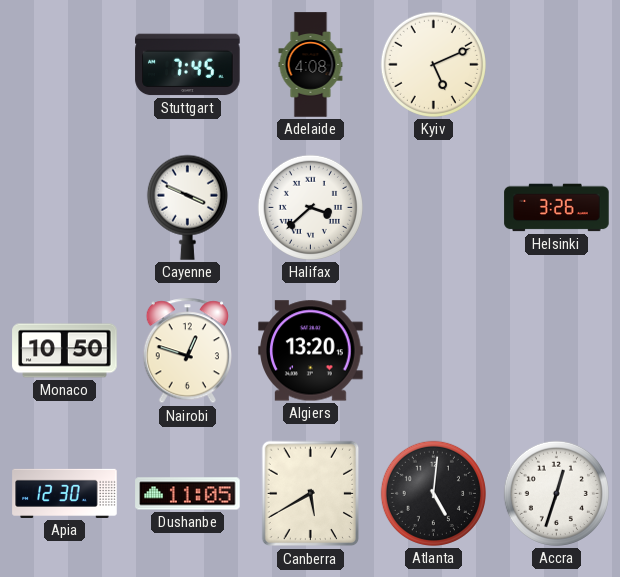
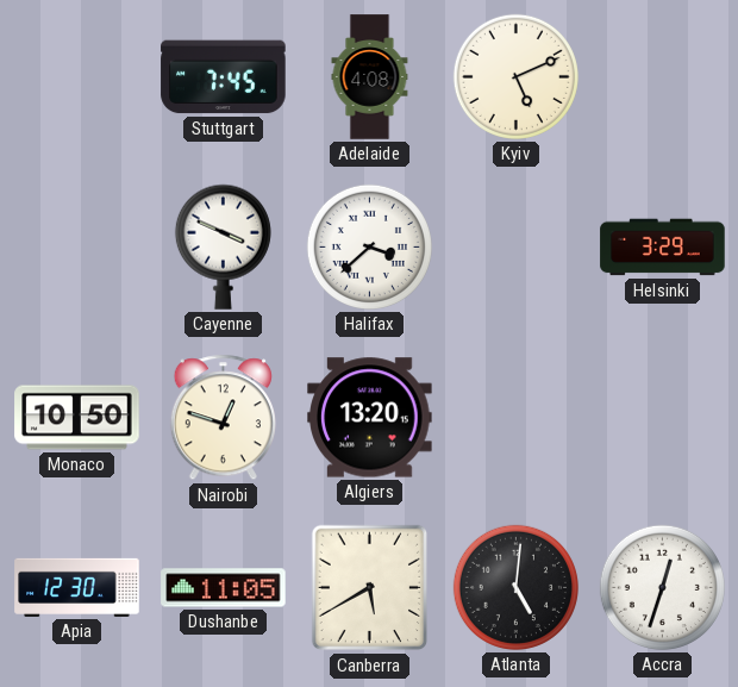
Helsinki: 3:26 -> 3:29
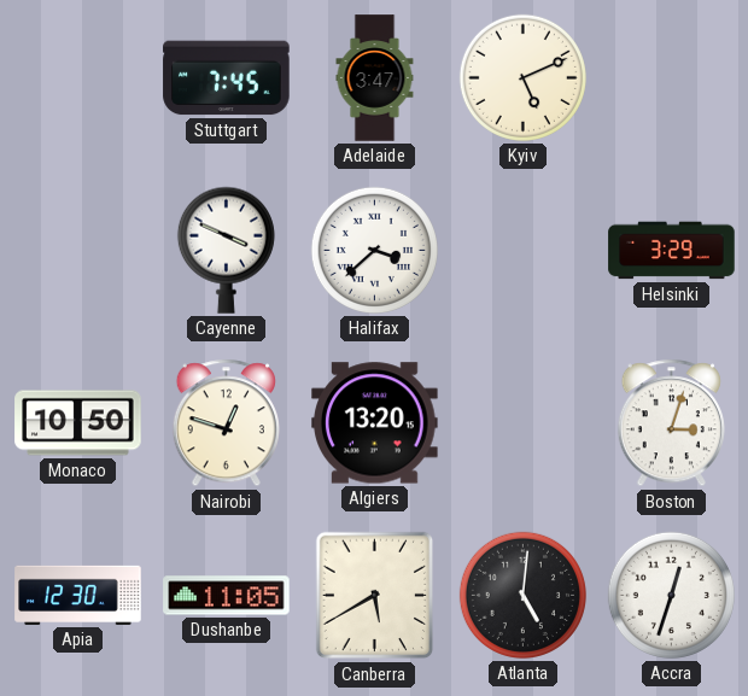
Adelaide: 4:08 -> 3:47
Boston: none -> 3:03
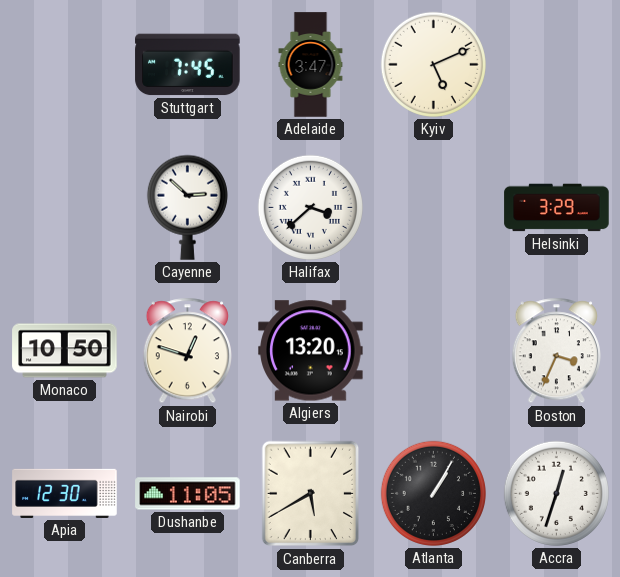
Cayenne: 3:49 -> 2:52
Boston: 3:03 -> 3:34
Atlanta: 5:01 -> 1:05
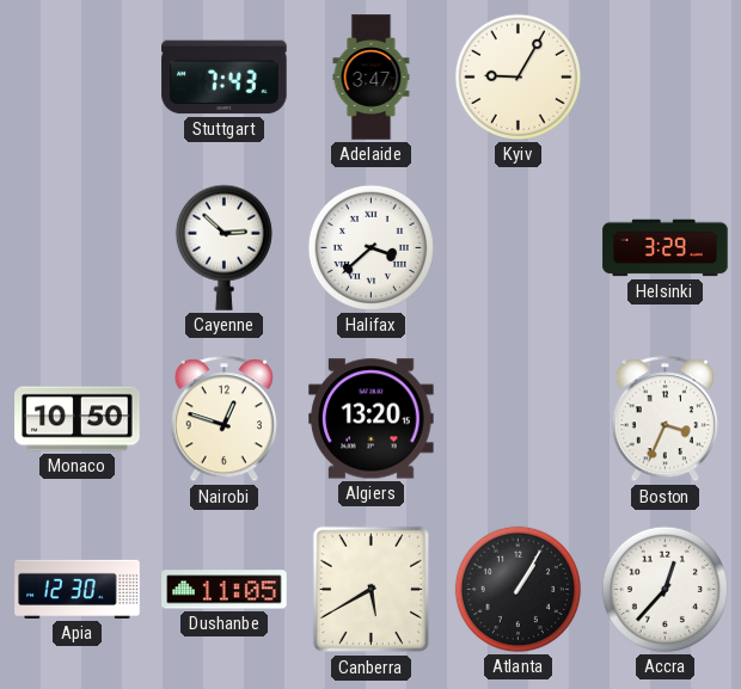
Stuttgart: 7:45 -> 7:43
Kyiv: 5:11 -> 9:05
Accra: 12:33 -> 12:37
